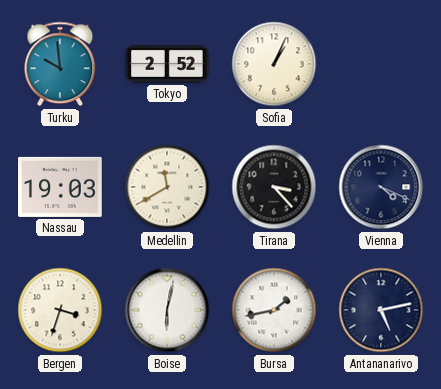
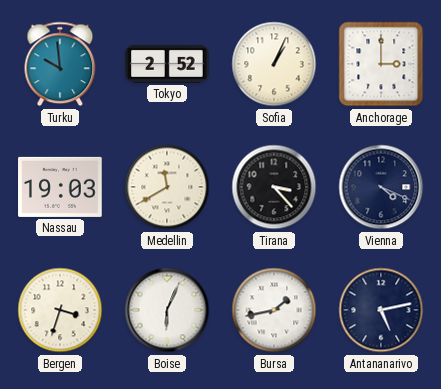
Anchorage: none -> 3:00
Boise: 6:02 -> 6:04
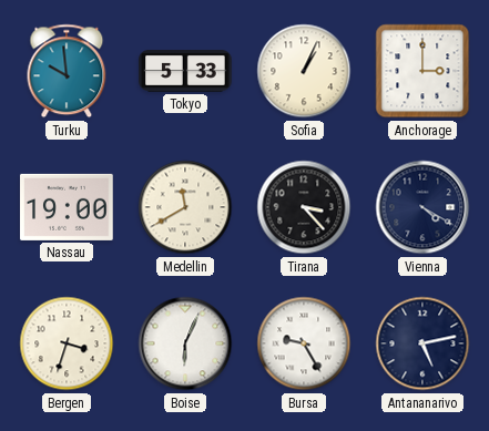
Tokyo: 2:52 -> 5:33
Nassau: 19:03 -> 19:00
Vienna: 4:19 -> 4:20
Bursa: 1:43 -> 9:25
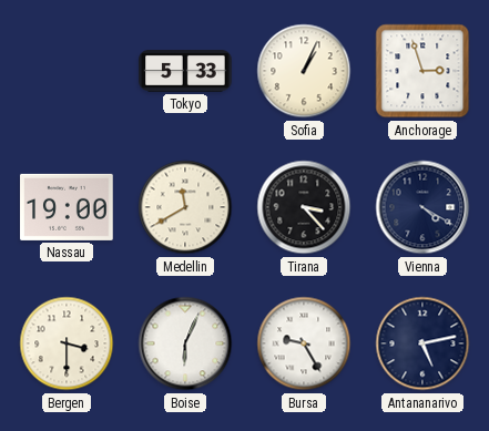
Turku: 9:59 -> none
Anchorage: 3:00 -> 2:57
Bergen: 3:33 -> 3:30
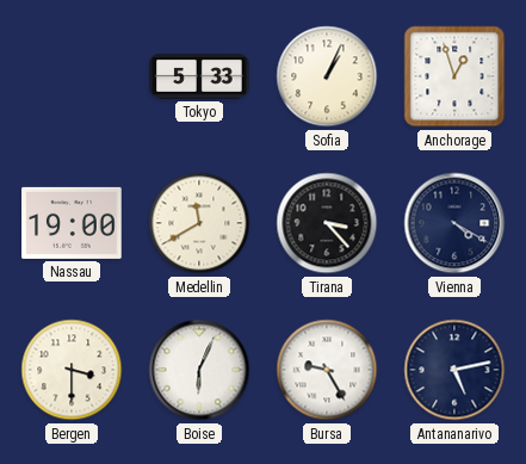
Anchorage: 2:57 -> 12:57
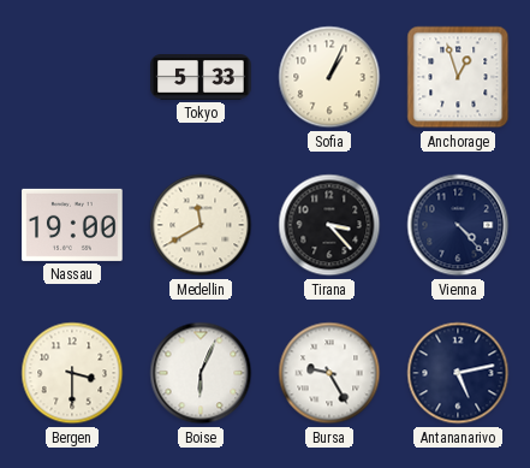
Vienna: 4:20 -> 4:23
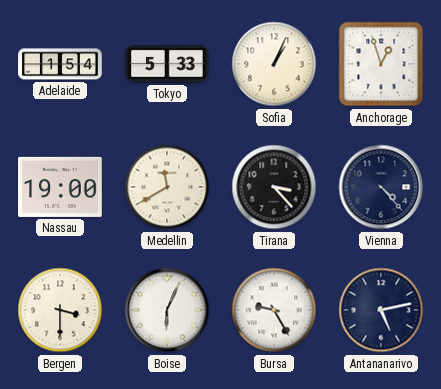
Adelaide: none -> 1:54
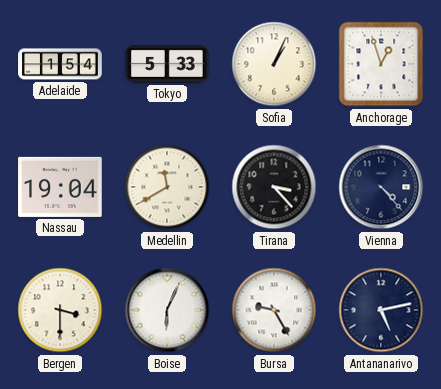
Nassau: 19:00 -> 19:04
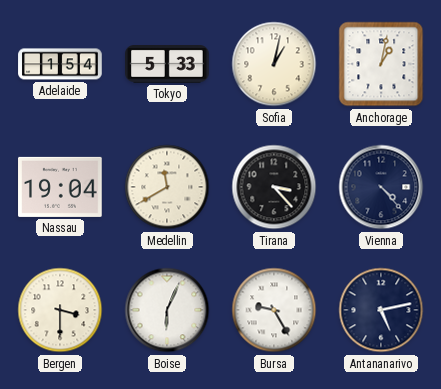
Sofia: 1:04 -> 1:02
Anchorage: 12:57 -> 1:02
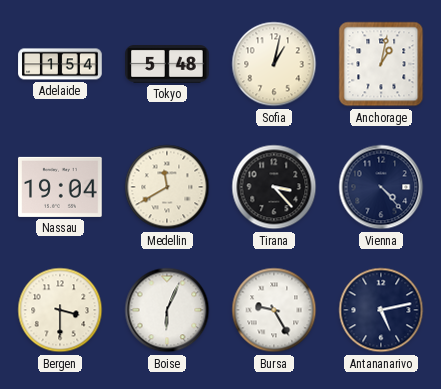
Tokyo: 5:33 -> 5:48
